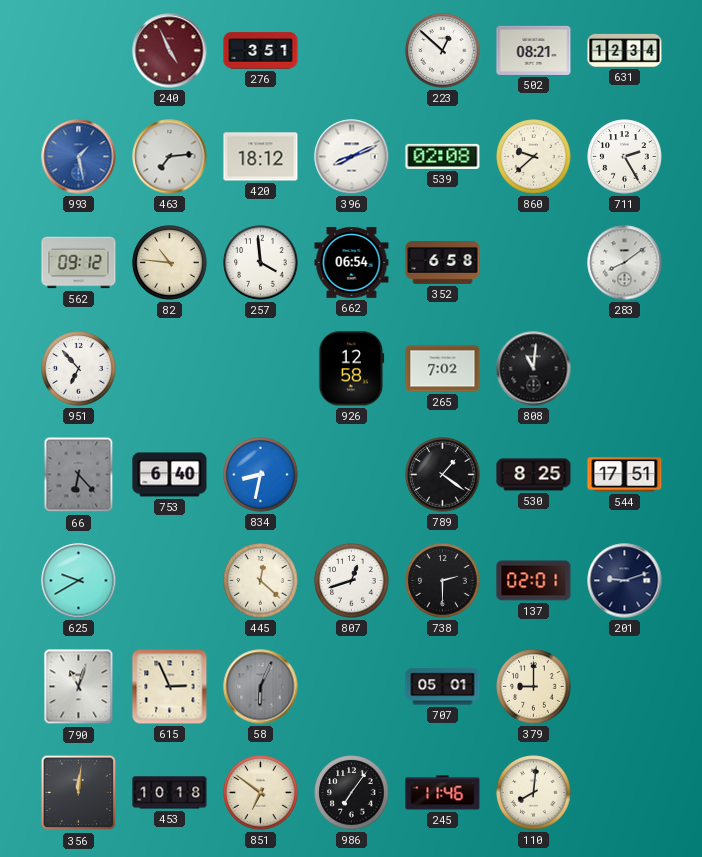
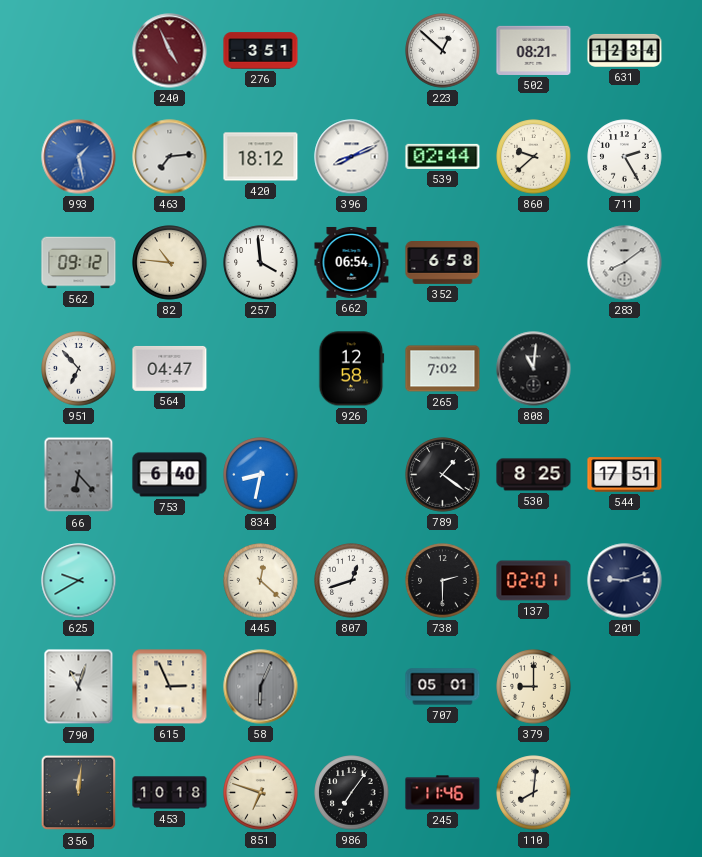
539: 02:08 -> 02:44
564: none -> 04:47
851: 6:51 -> 6:48
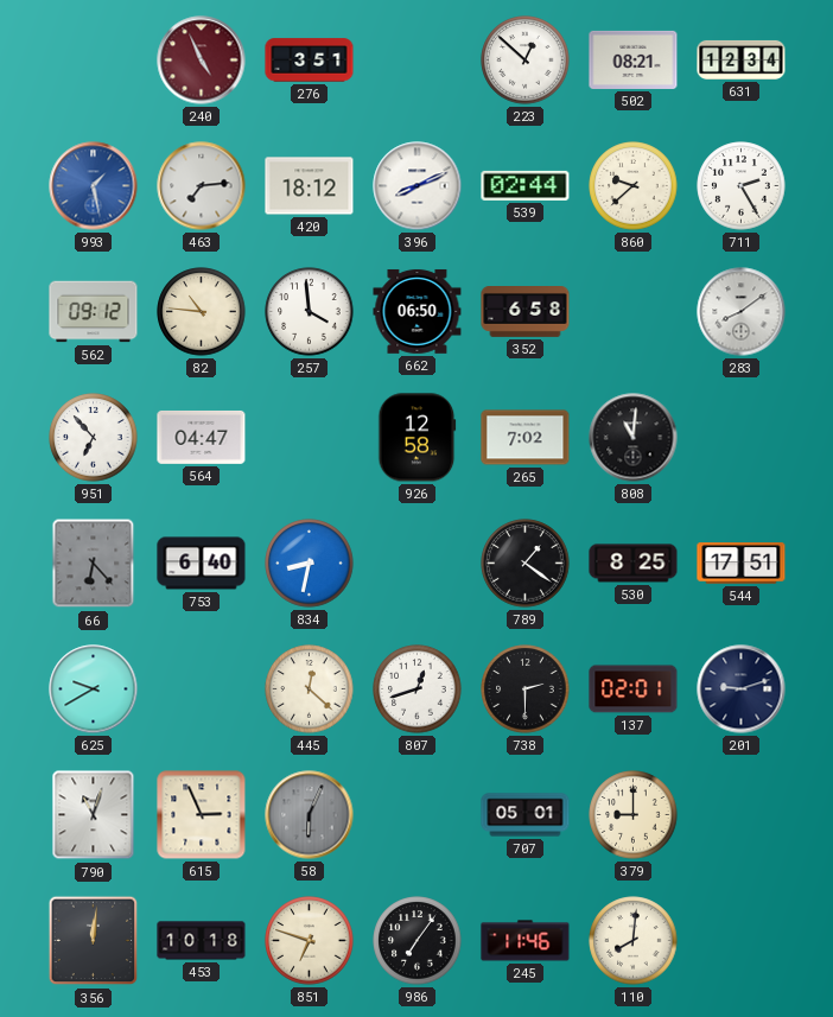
662: 06:54 -> 06:50
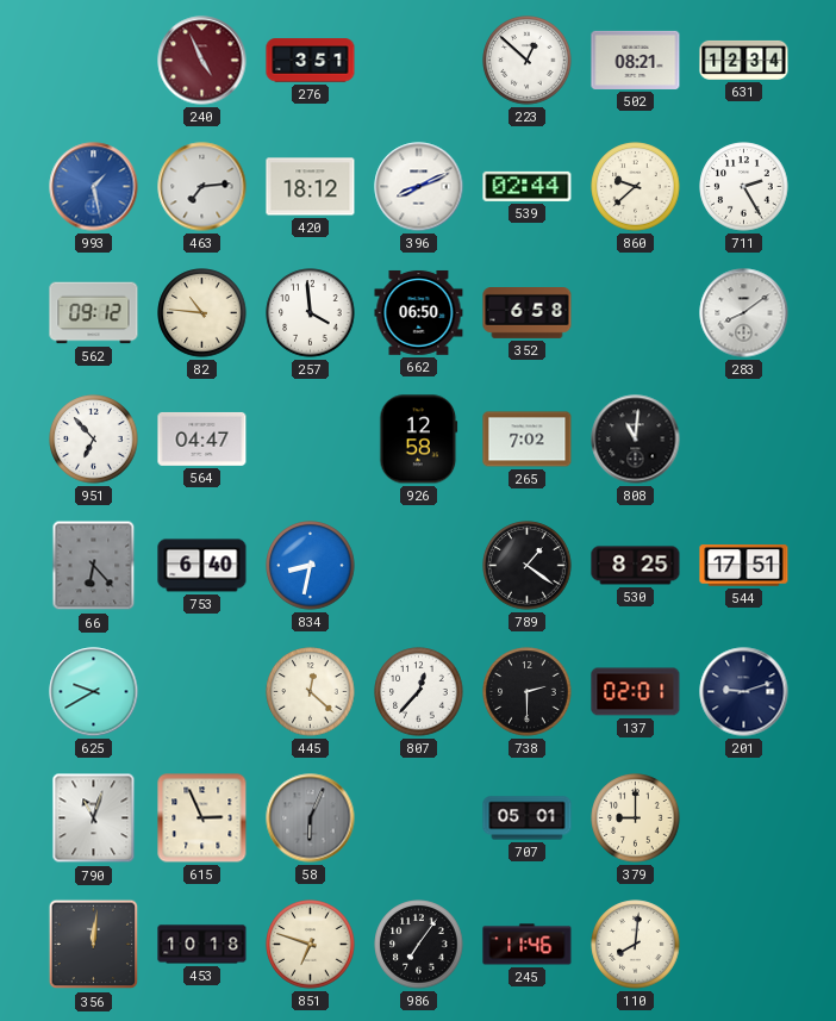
807: 12:42 -> 12:37
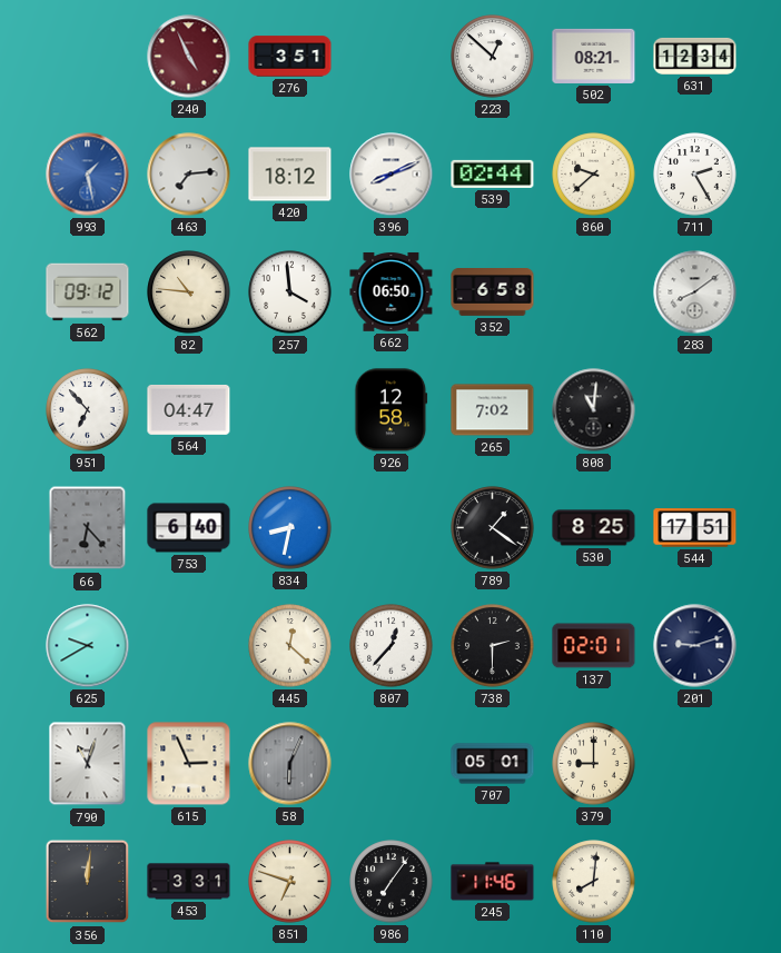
453: 10:18 -> 3:31
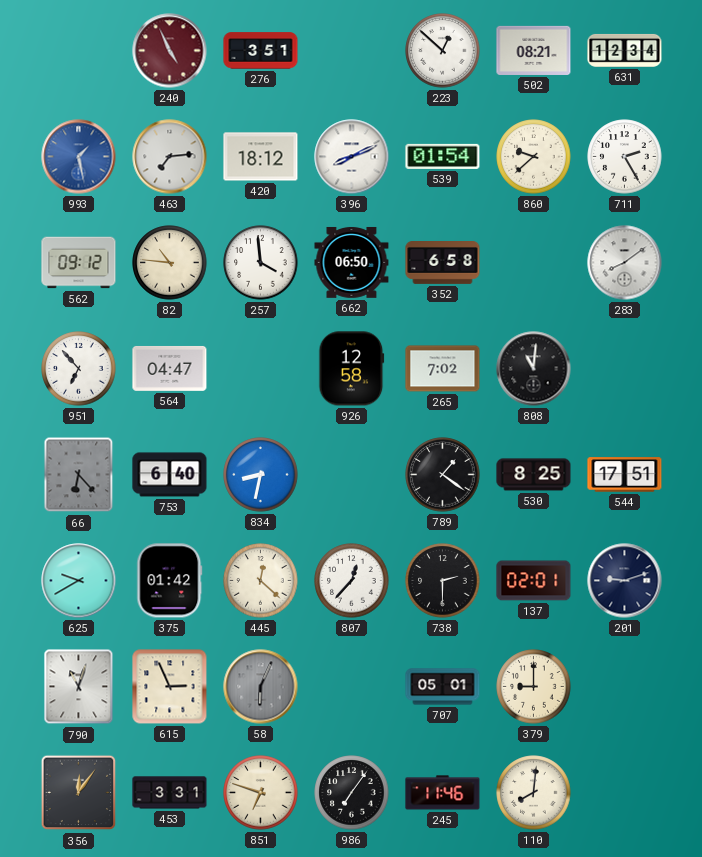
539: 02:44 -> 01:54
375: none -> 01:42
356: 12:01 -> 12:06
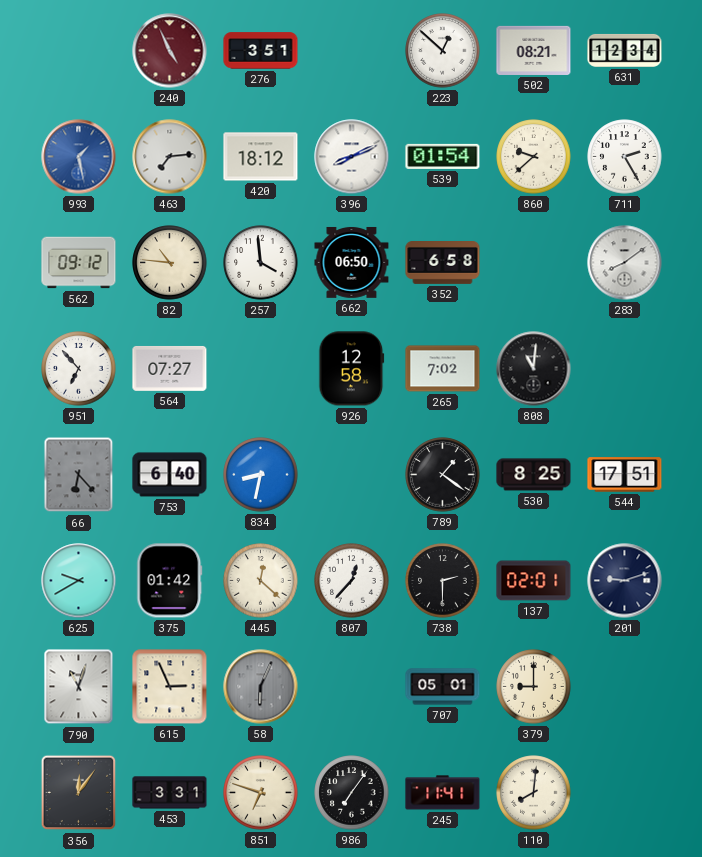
564: 04:47 -> 07:27
245: 11:46 -> 11:41
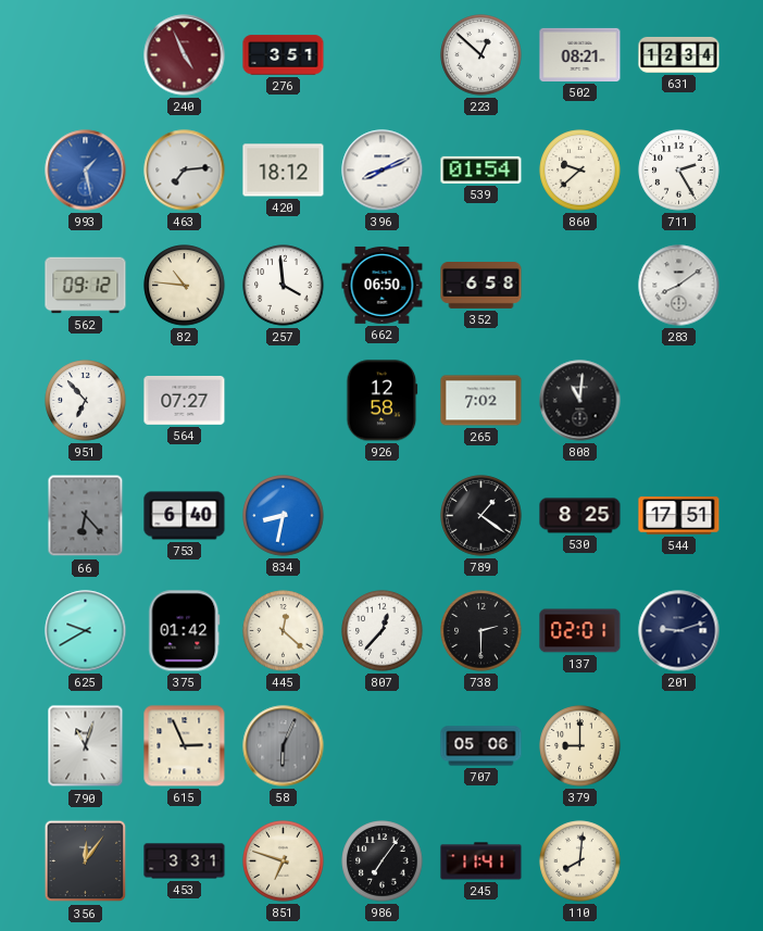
707: 05:01 -> 05:06
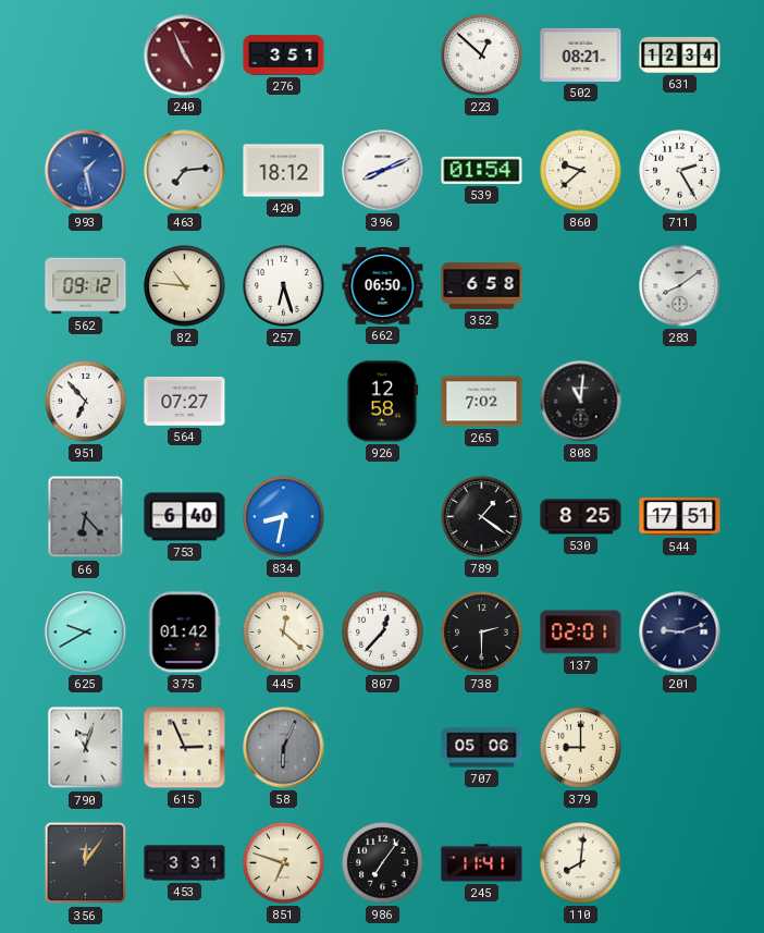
257: 3:59 -> 6:27
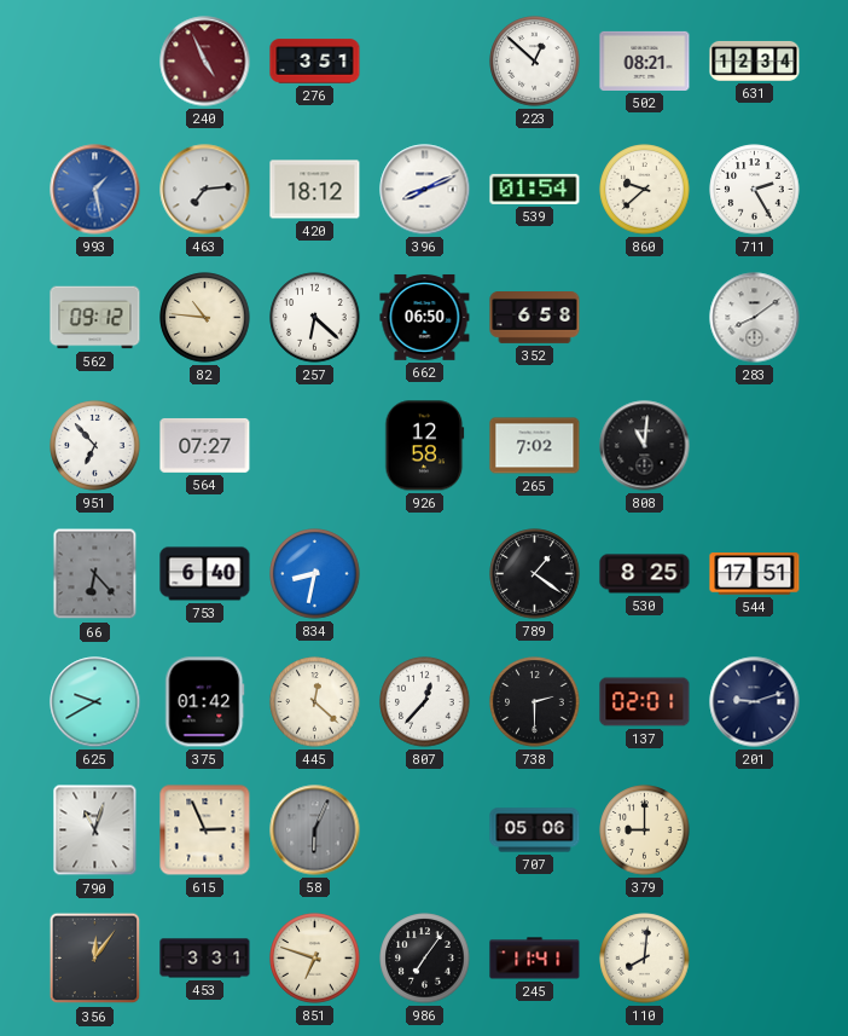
257: 6:27 -> 6:22
